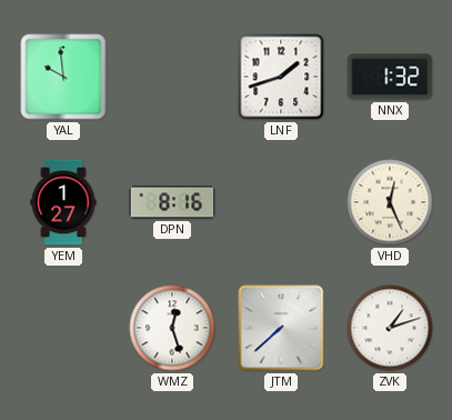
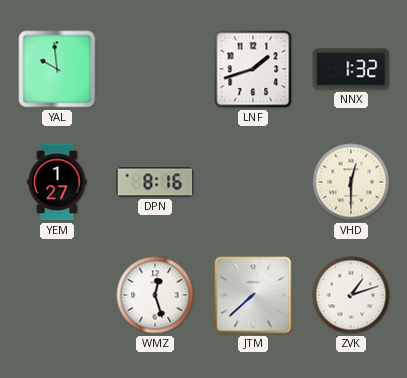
VHD: 12:26 -> 12:30
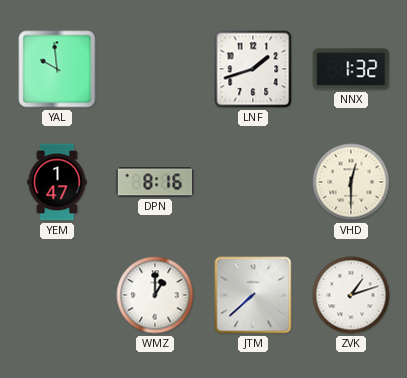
YEM: 1:27 -> 1:47
WMZ: 12:27 -> 1:00
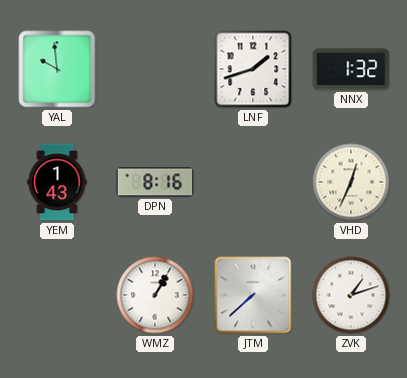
YEM: 1:47 -> 1:43
VHD: 12:30 -> 12:34
WMZ: 1:00 -> 1:05
